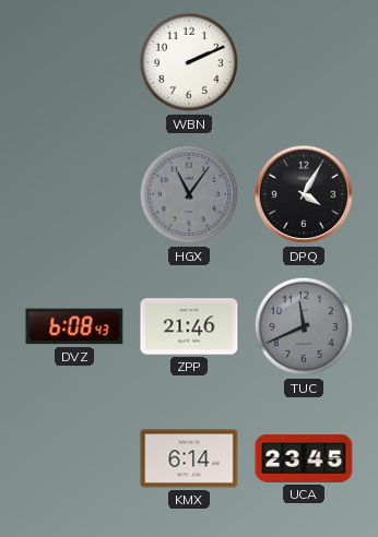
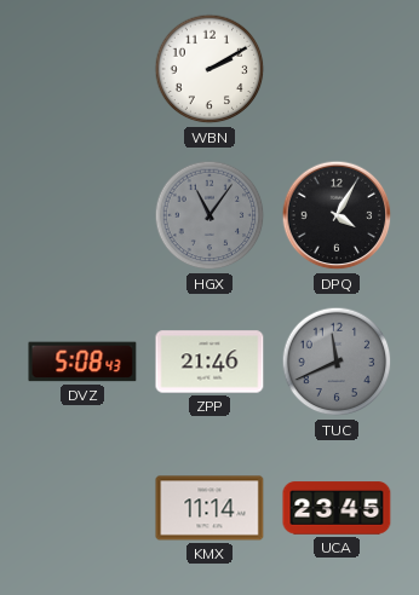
WBN: 2:11 -> 2:10
DVZ: 6:08 -> 5:08
KMX: 6:14 -> 11:14
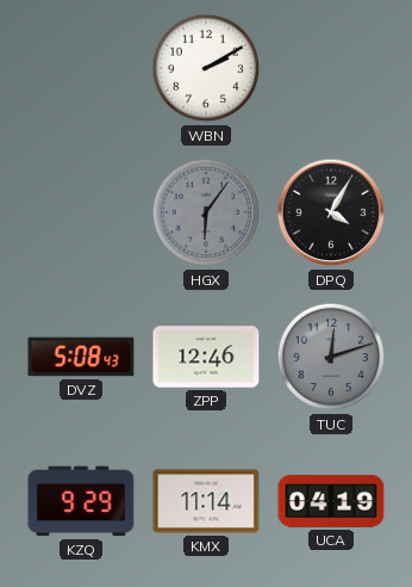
HGX: 11:06 -> 6:06
ZPP: 21:46 -> 12:46
TUC: 11:41 -> 12:12
KZQ: none -> 9:29
UCA: 23:45 -> 04:19
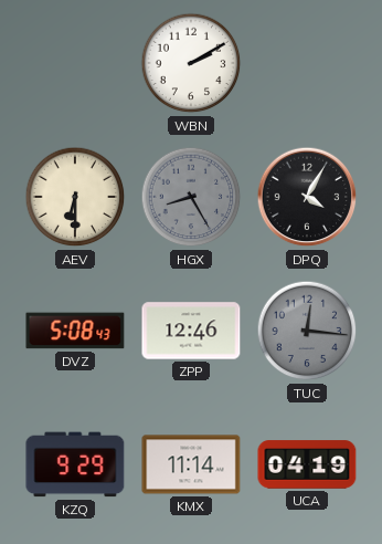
AEV: none -> 6:30
HGX: 6:06 -> 8:25
TUC: 12:12 -> 12:16
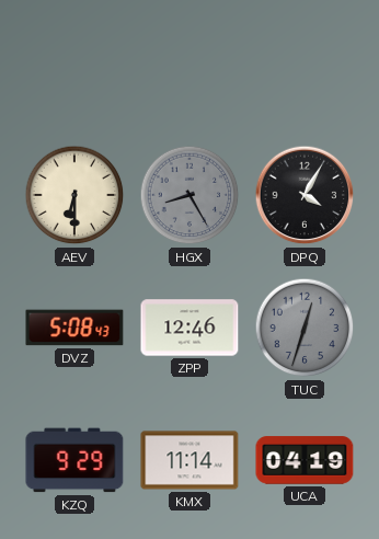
WBN: 2:10 -> none
TUC: 12:16 -> 12:33
